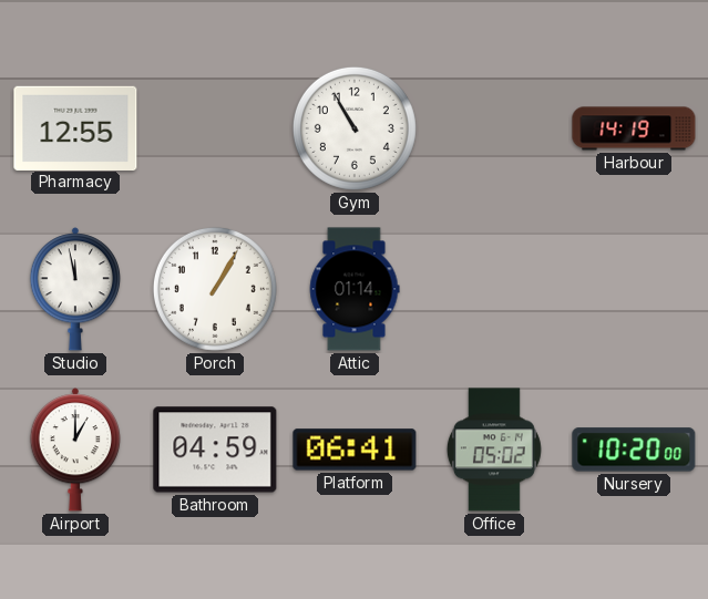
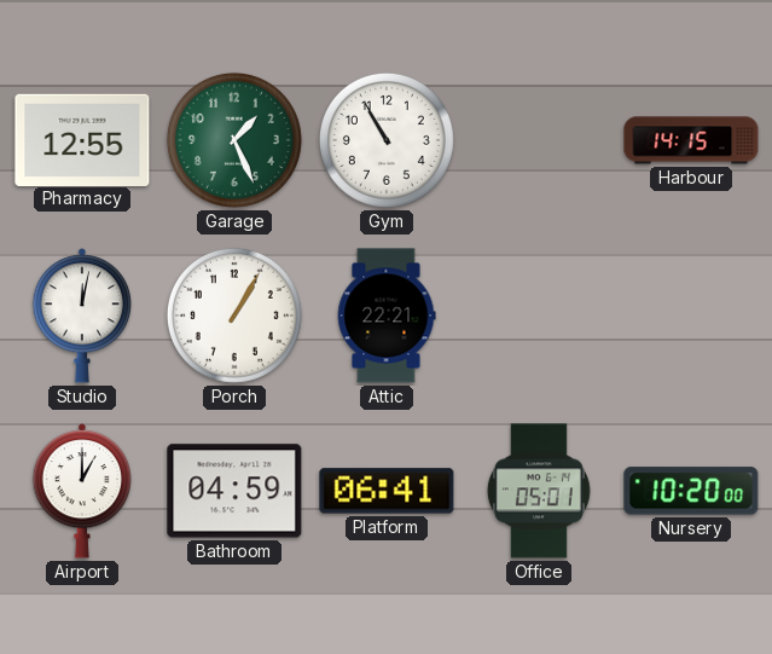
Garage: none -> 1:26
Harbour: 14:19 -> 14:15
Studio: 11:58 -> 12:02
Attic: 01:14 -> 22:21
Office: 05:02 -> 05:01
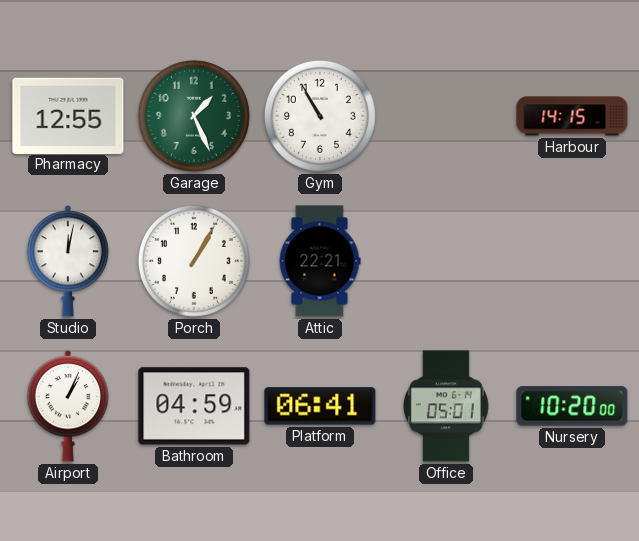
Airport: 1:00 -> 1:04
